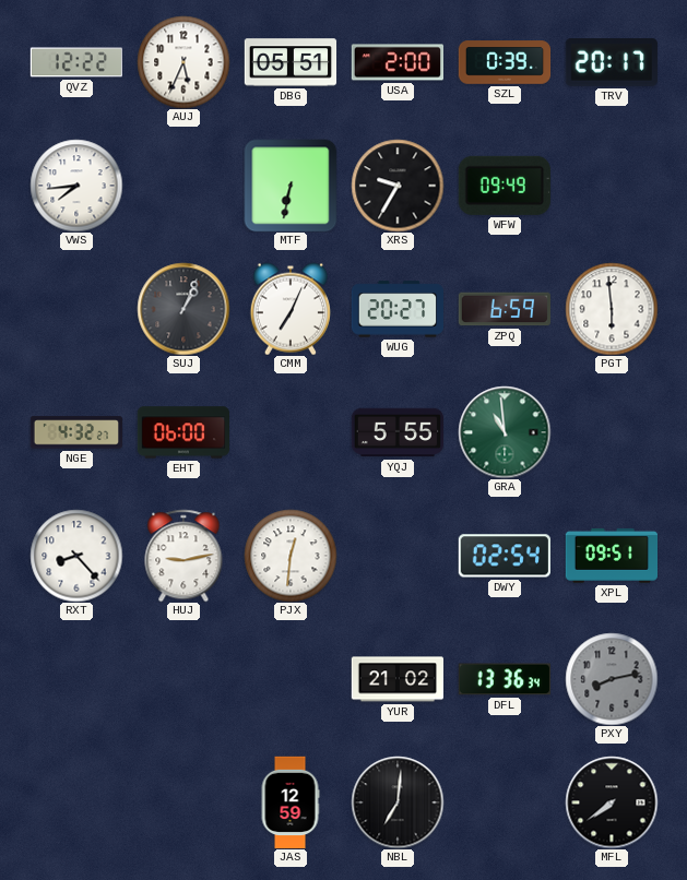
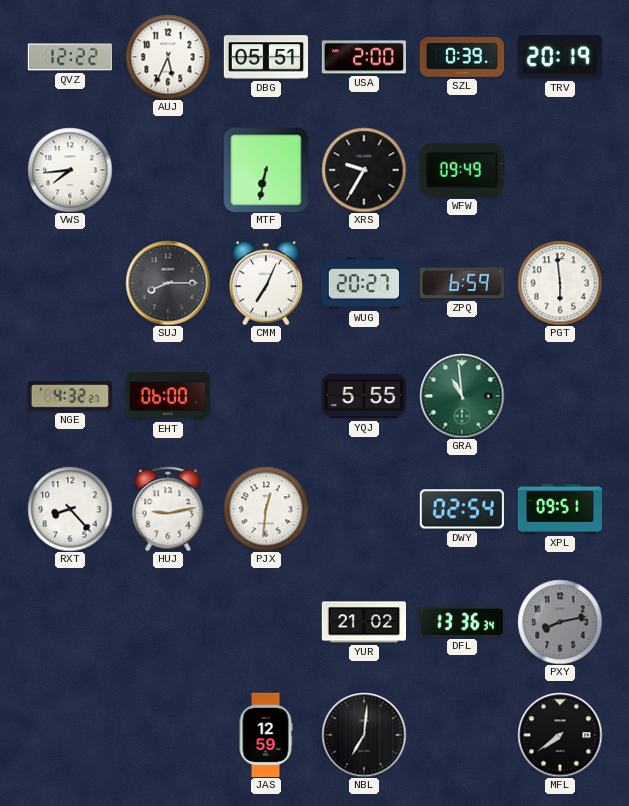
TRV: 20:17 -> 20:19
SUJ: 1:04 -> 8:15
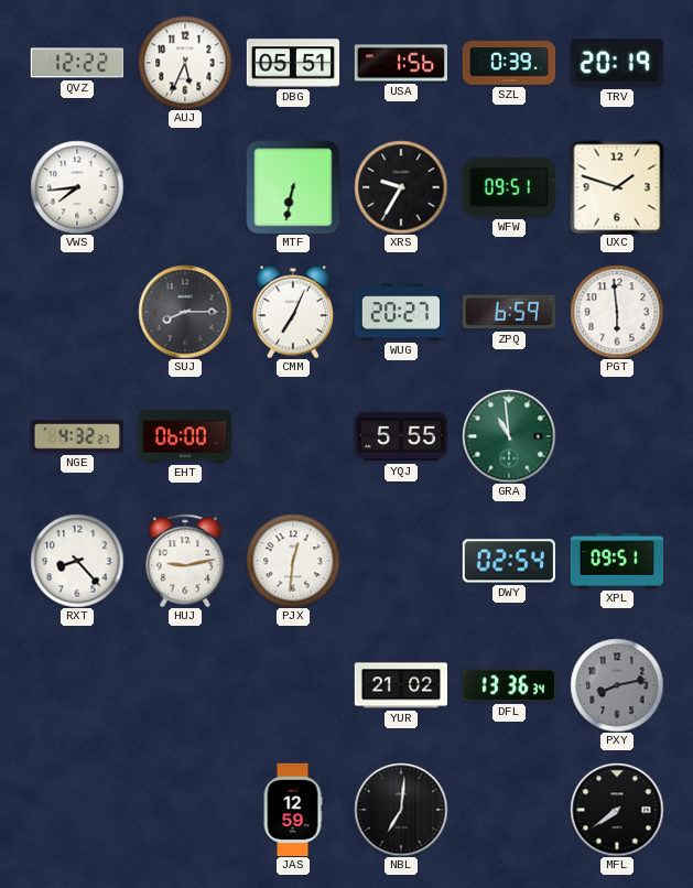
USA: 2:00 -> 1:56
WFW: 09:49 -> 09:51
UXC: none -> 1:48
